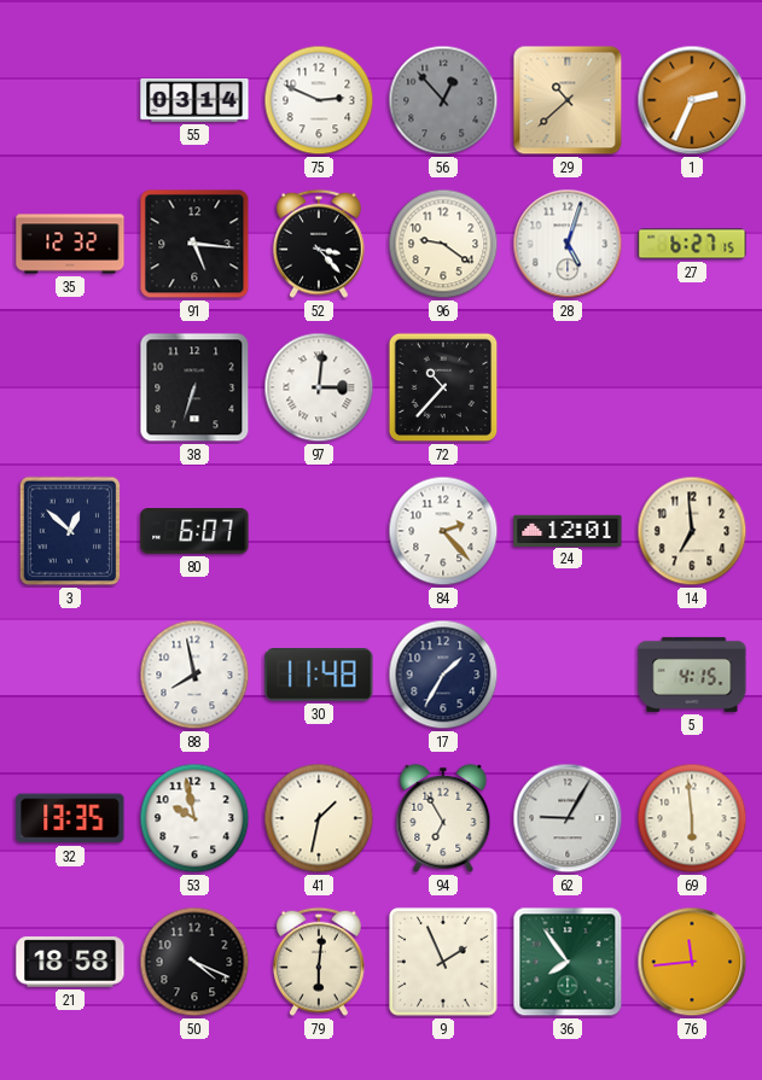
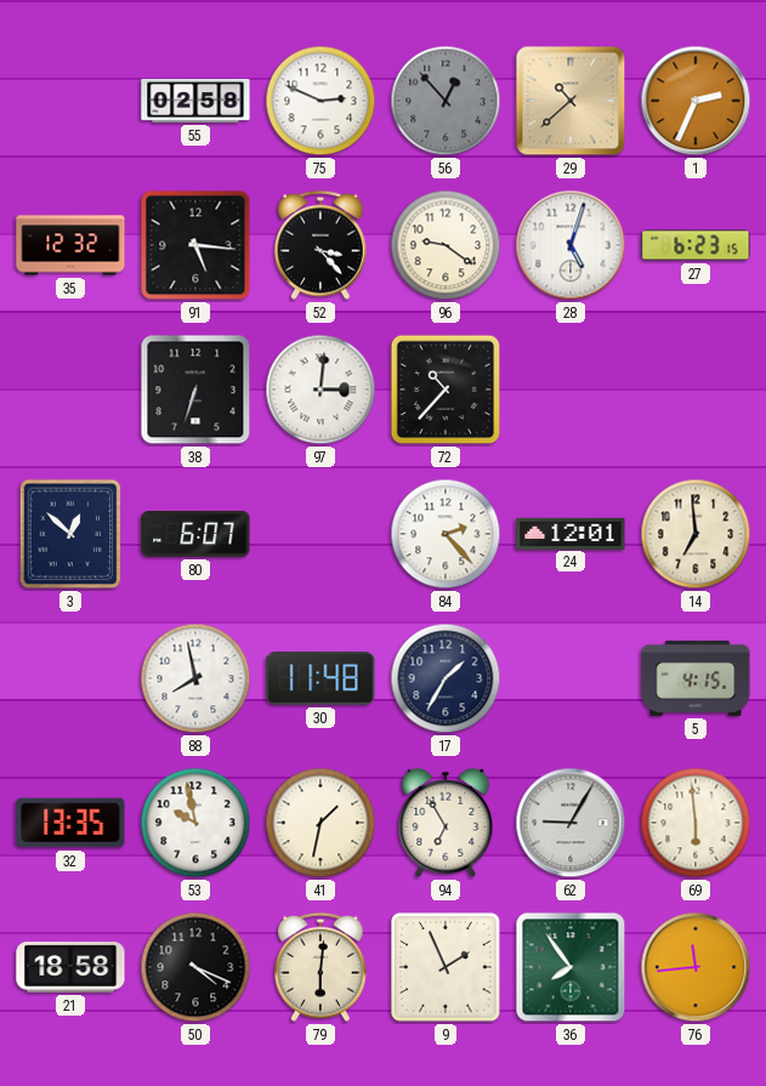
55: 03:14 -> 02:58
27: 6:27 -> 6:23
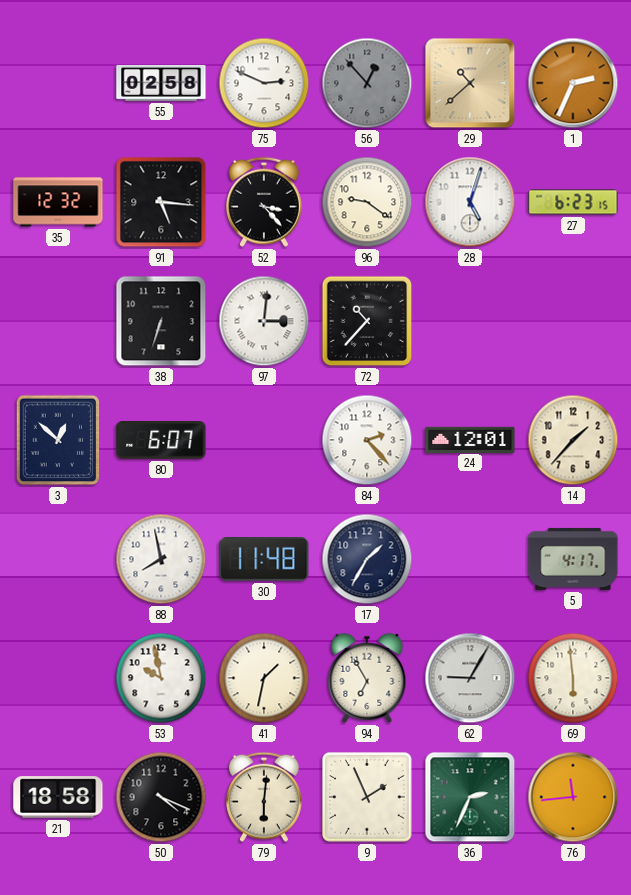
14: 6:59 -> 1:37
5: 4:15 -> 4:17
32: 13:35 -> none
36: 7:54 -> 2:34
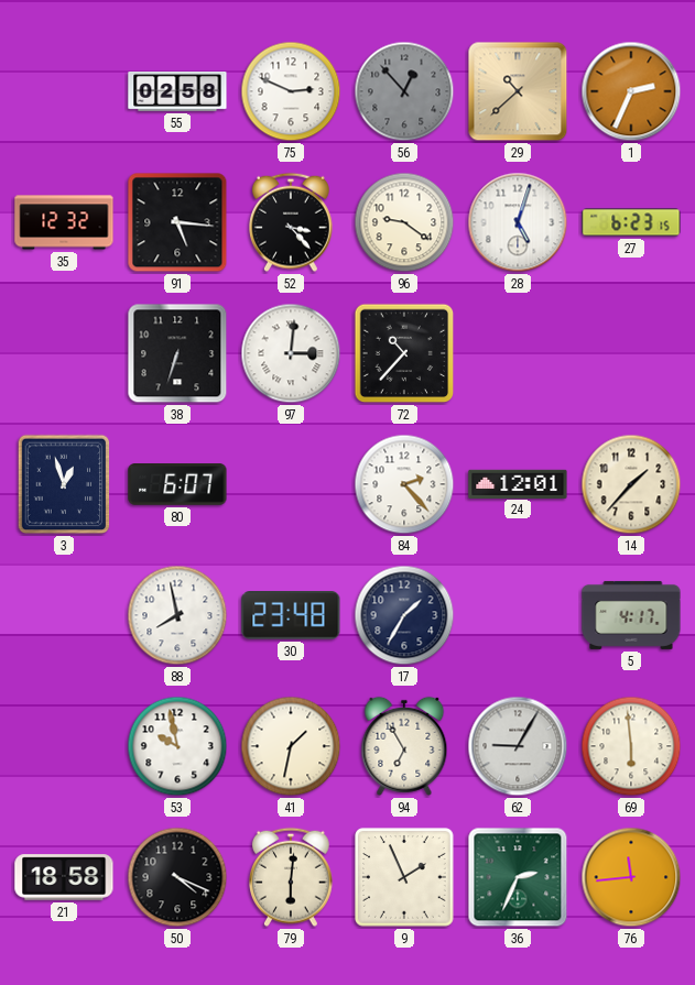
3: 12:52 -> 12:57
30: 11:48 -> 23:48
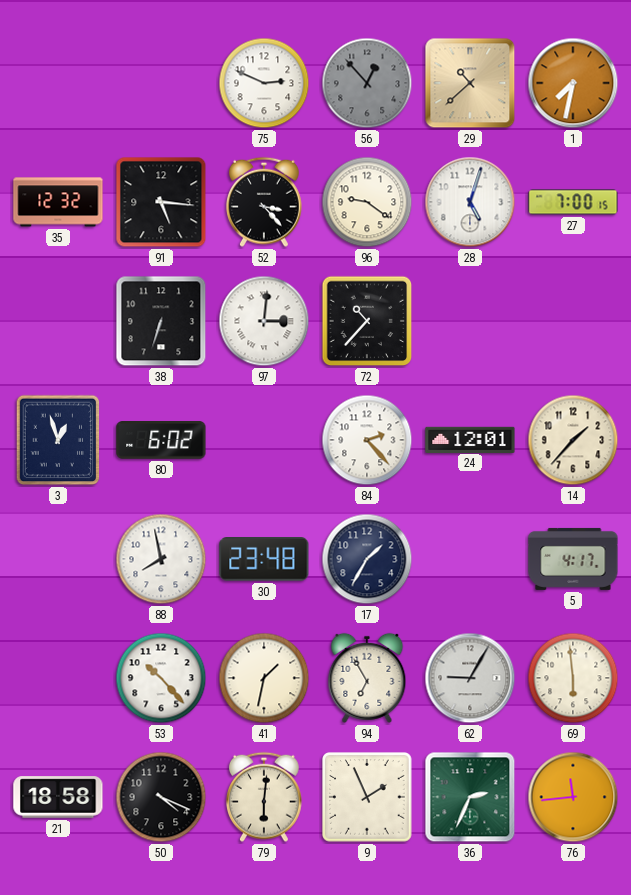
55: 02:58 -> none
1: 2:34 -> 7:32
27: 6:23 -> 7:00
80: 6:07 -> 6:02
53: 9:58 -> 10:23
